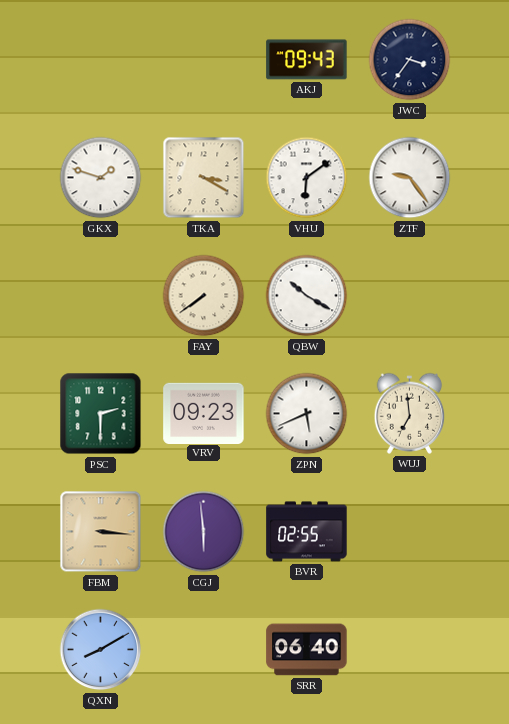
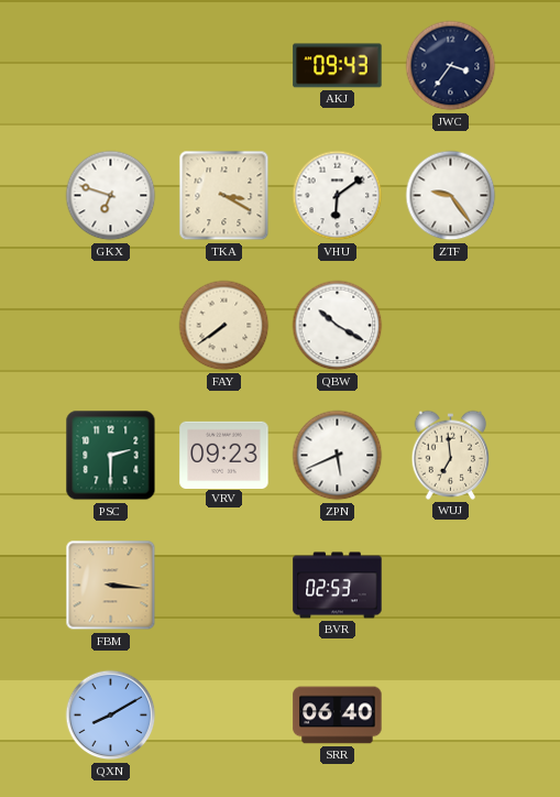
GKX: 1:48 -> 6:48
CGJ: 5:59 -> none
BVR: 02:55 -> 02:53
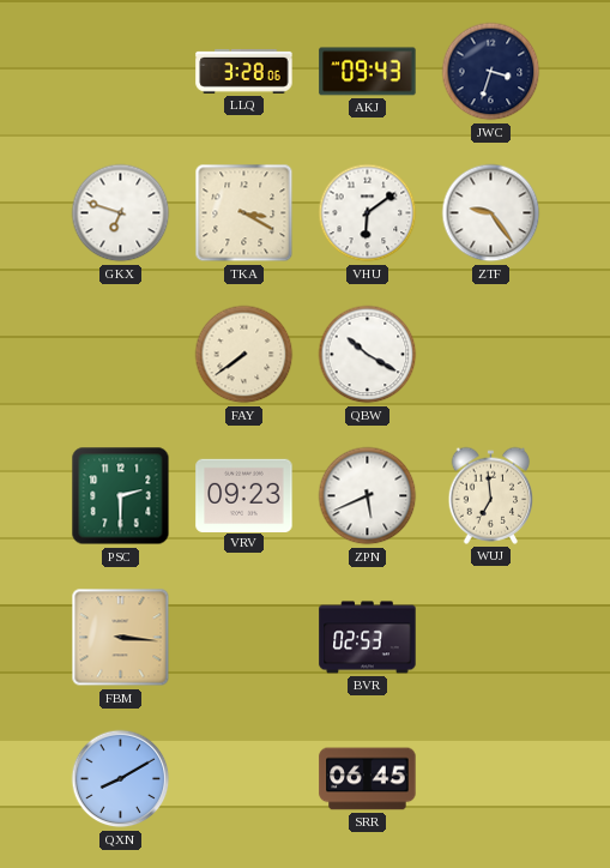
LLQ: none -> 3:28
JWC: 3:36 -> 3:33
SRR: 06:40 -> 06:45
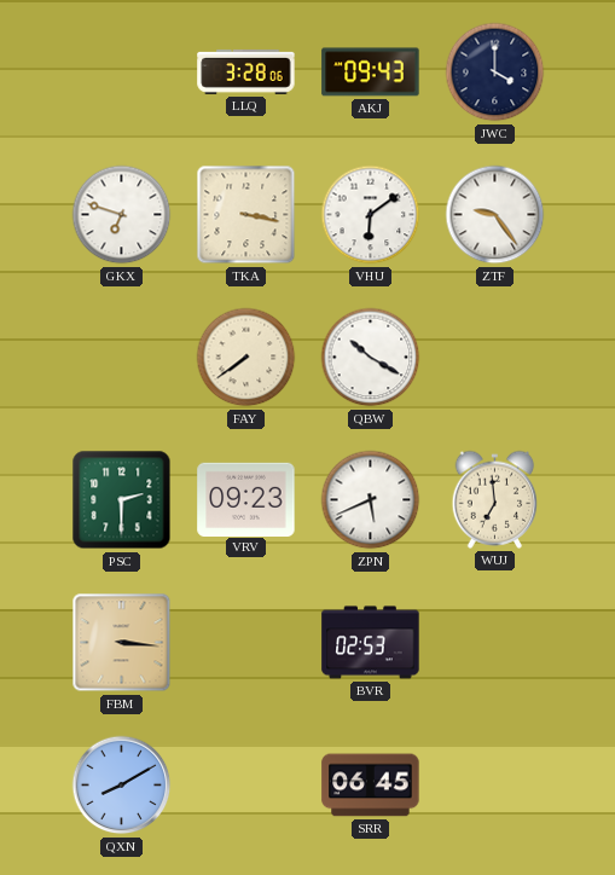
JWC: 3:33 -> 4:00
TKA: 3:20 -> 3:17
